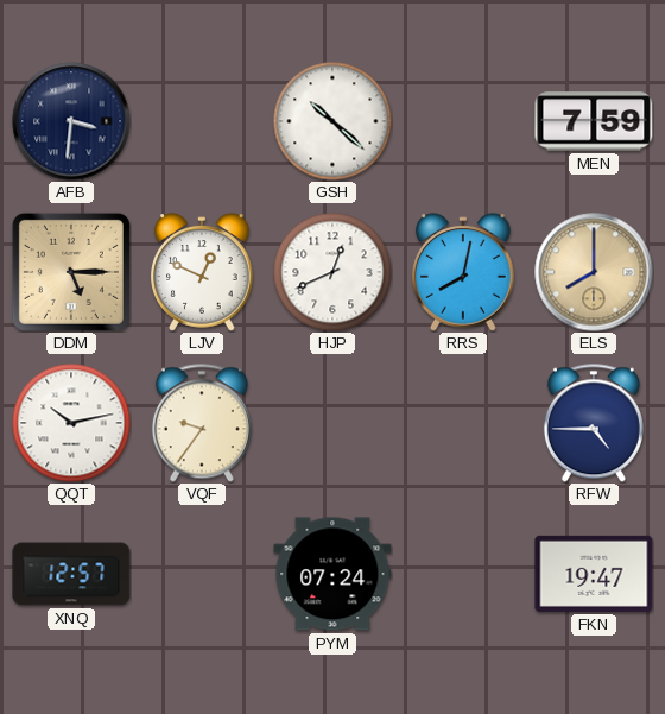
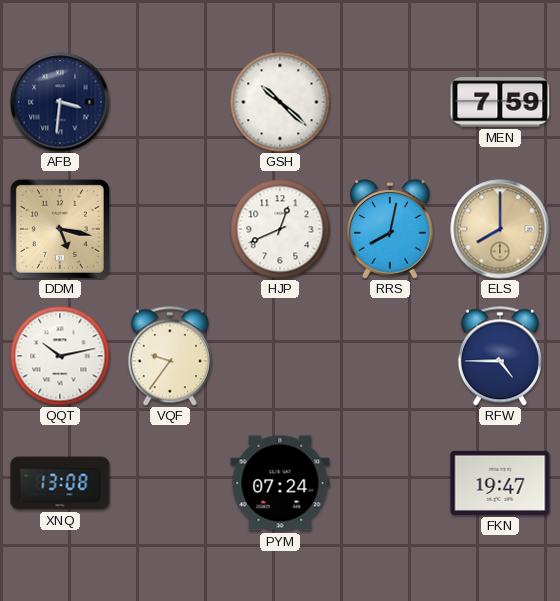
DDM: 5:15 -> 5:17
LJV: 12:49 -> none
XNQ: 12:57 -> 13:08
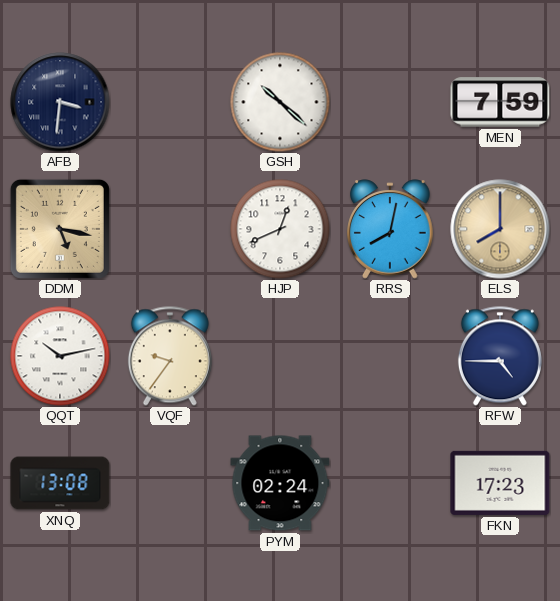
PYM: 07:24 -> 02:24
FKN: 19:47 -> 17:23
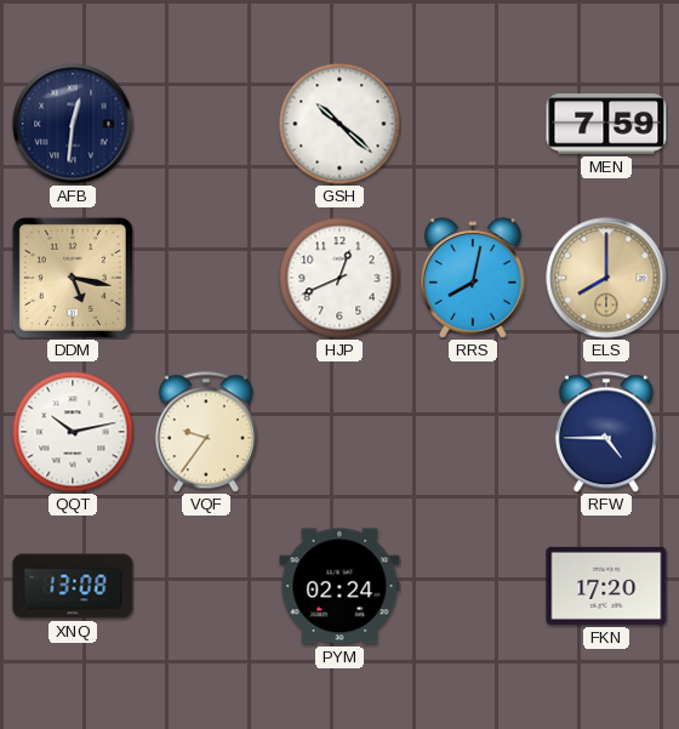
AFB: 3:31 -> 12:31
FKN: 17:23 -> 17:20
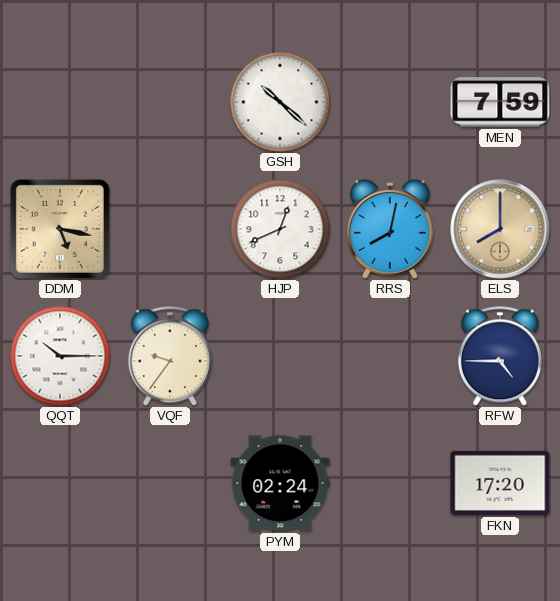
AFB: 12:31 -> none
QQT: 10:13 -> 10:15
XNQ: 13:08 -> none
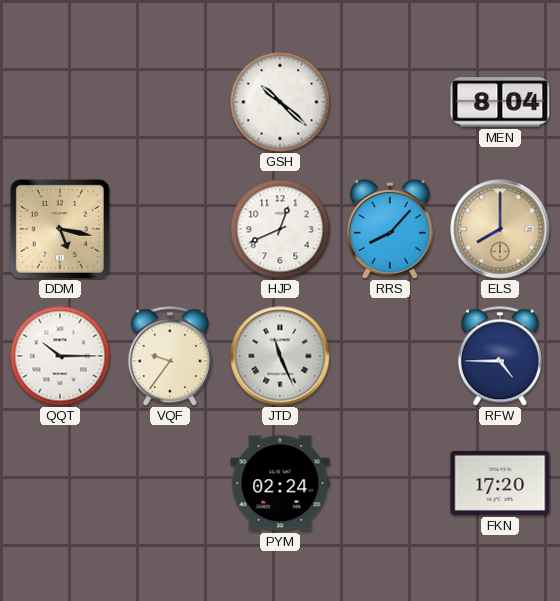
MEN: 7:59 -> 8:04
RRS: 8:02 -> 8:07
JTD: none -> 11:26
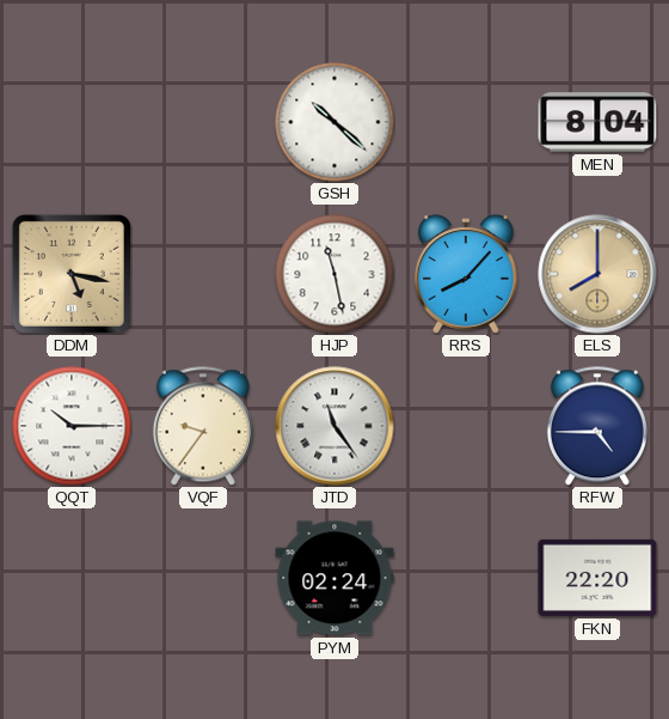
HJP: 12:41 -> 11:28
JTD: 11:26 -> 11:24
FKN: 17:20 -> 22:20
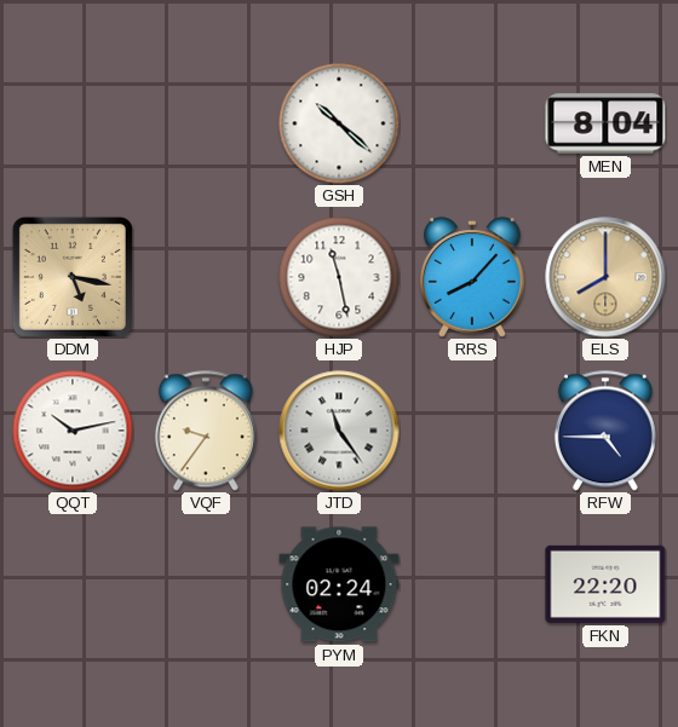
QQT: 10:15 -> 10:13
